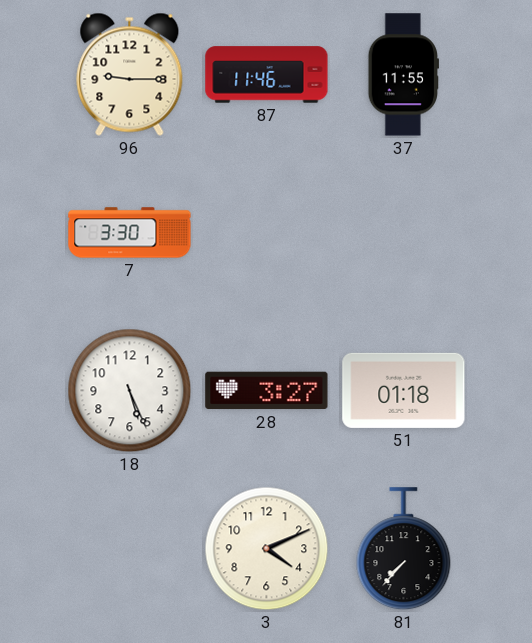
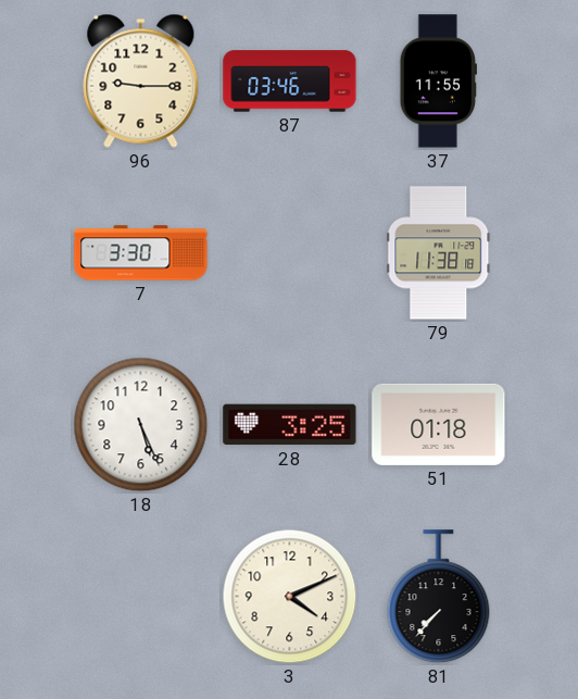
87: 11:46 -> 03:46
79: none -> 11:38
28: 3:27 -> 3:25
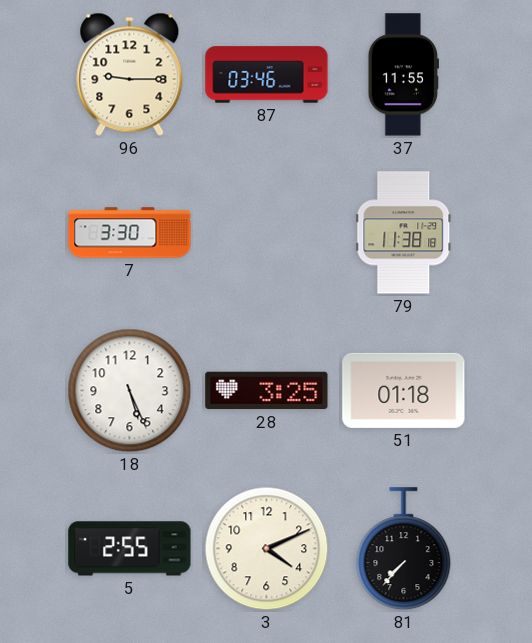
5: none -> 2:55
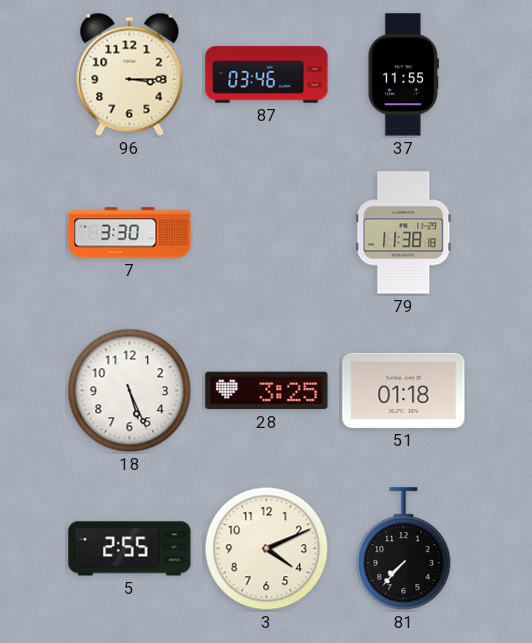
96: 9:15 -> 3:15
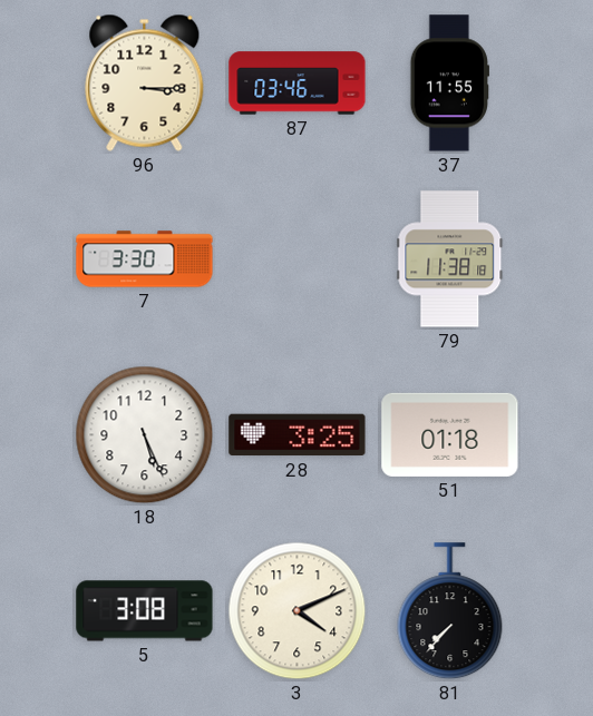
5: 2:55 -> 3:08
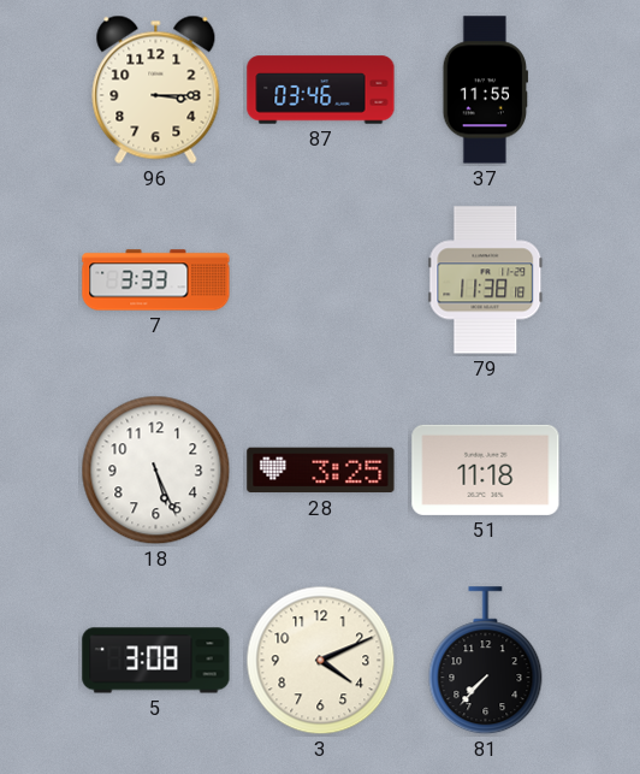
7: 3:30 -> 3:33
51: 01:18 -> 11:18
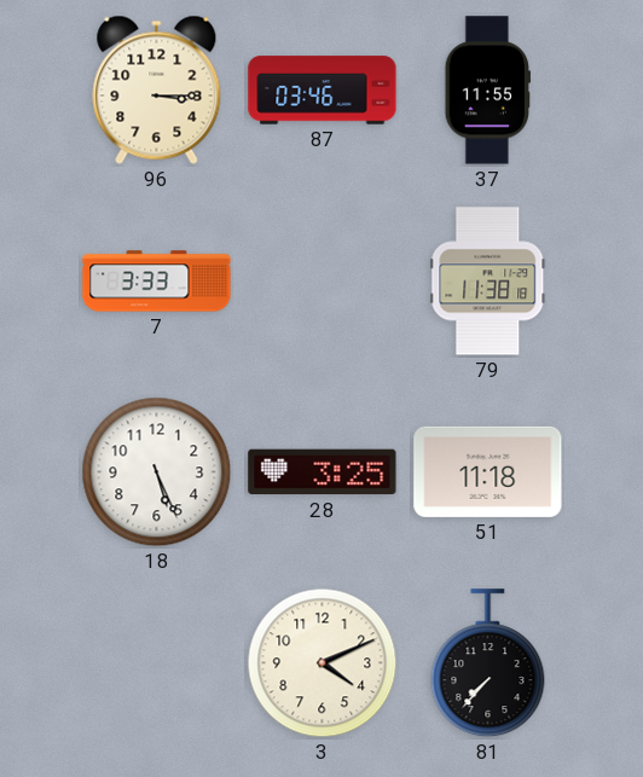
5: 3:08 -> none
